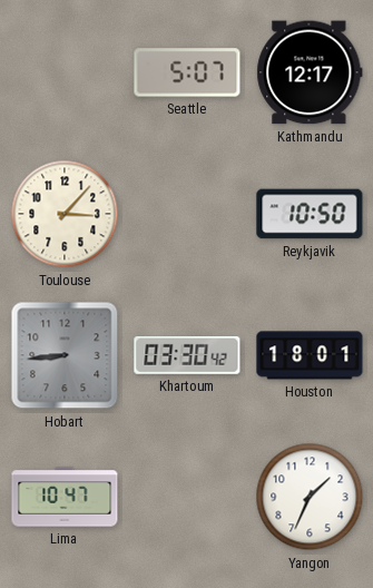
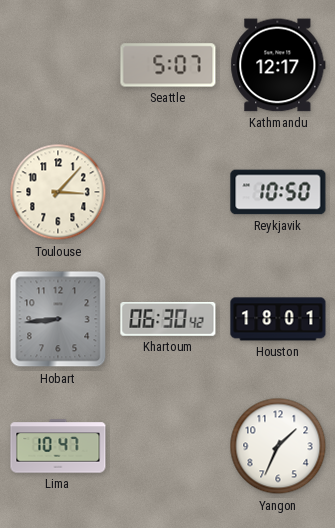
Khartoum: 03:30 -> 06:30
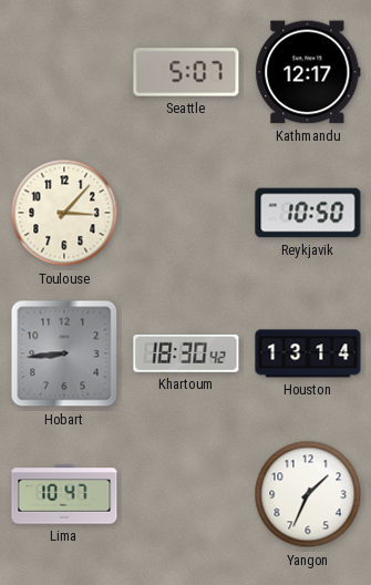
Khartoum: 06:30 -> 18:30
Houston: 18:01 -> 13:14
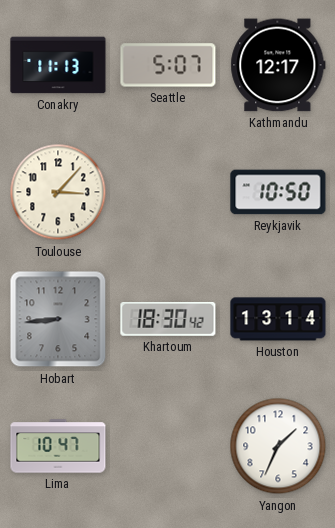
Conakry: none -> 11:13
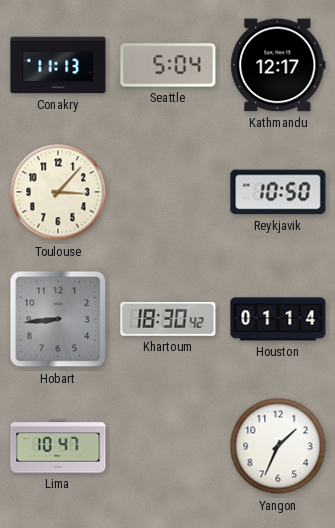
Seattle: 5:07 -> 5:04
Houston: 13:14 -> 01:14
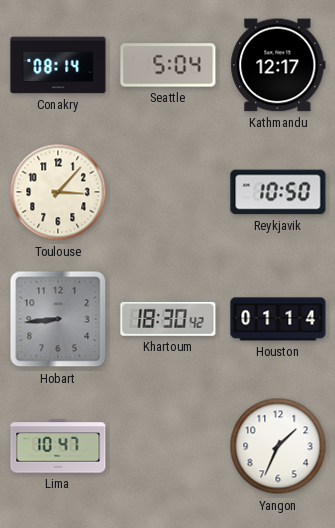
Conakry: 11:13 -> 08:14
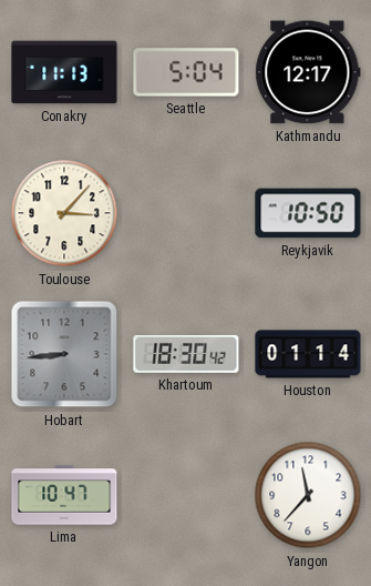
Conakry: 08:14 -> 11:13
Yangon: 1:34 -> 11:37
